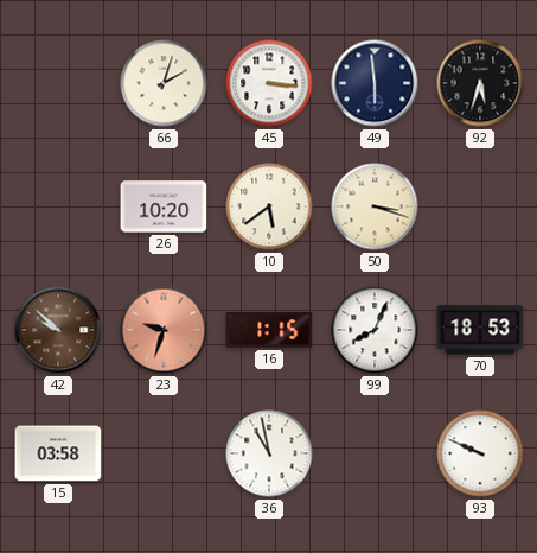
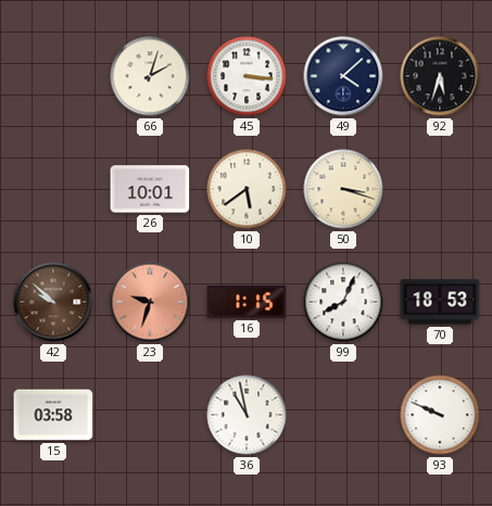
49: 5:59 -> 4:08
26: 10:20 -> 10:01
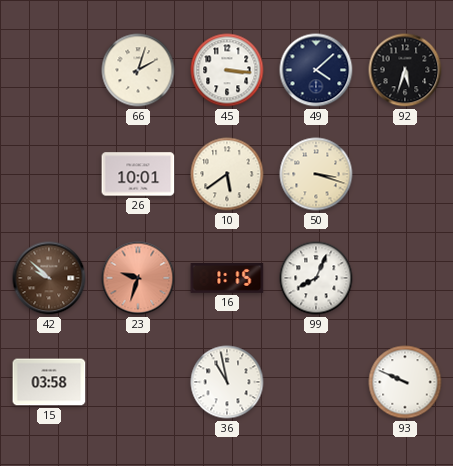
70: 18:53 -> none
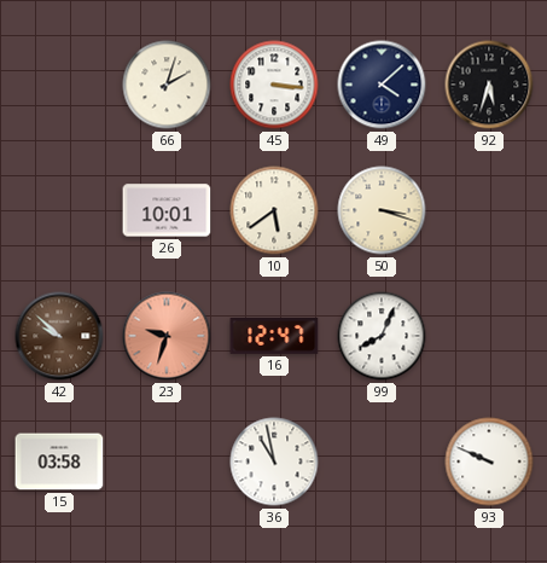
16: 1:15 -> 12:47
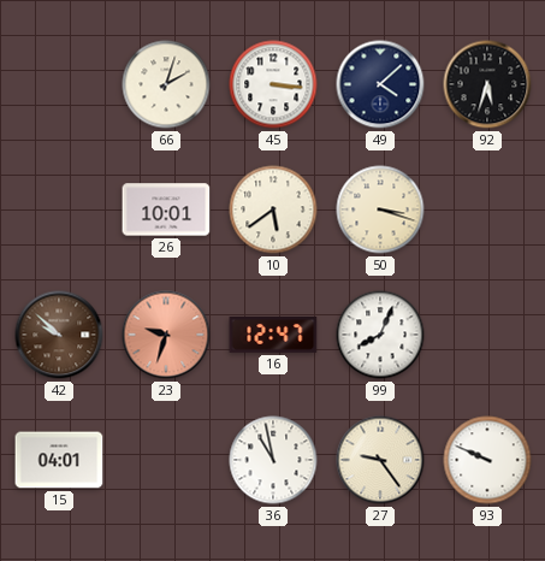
15: 03:58 -> 04:01
27: none -> 9:24
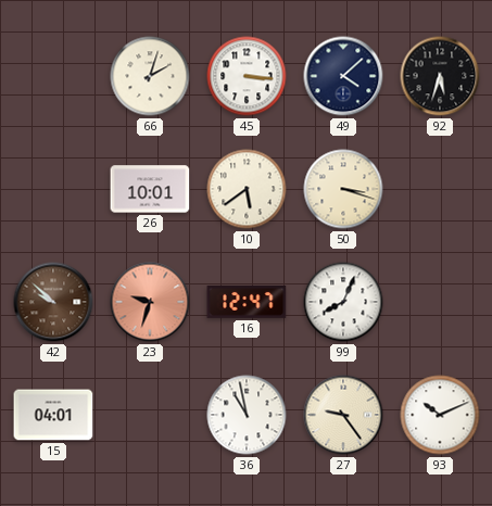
93: 9:49 -> 10:11
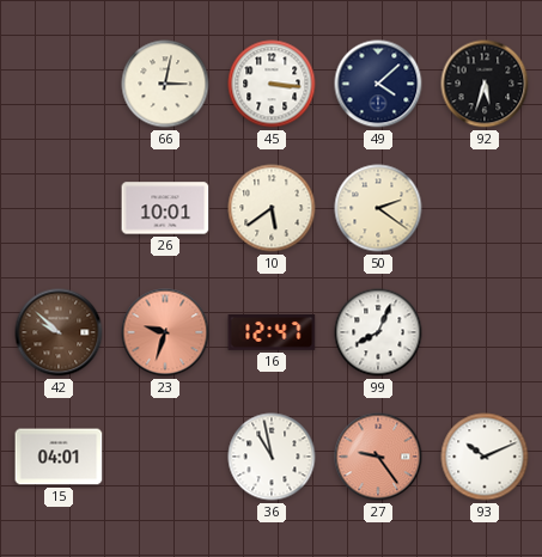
66: 2:03 -> 3:02
50: 3:18 -> 2:21
27 dial: cream -> salmon
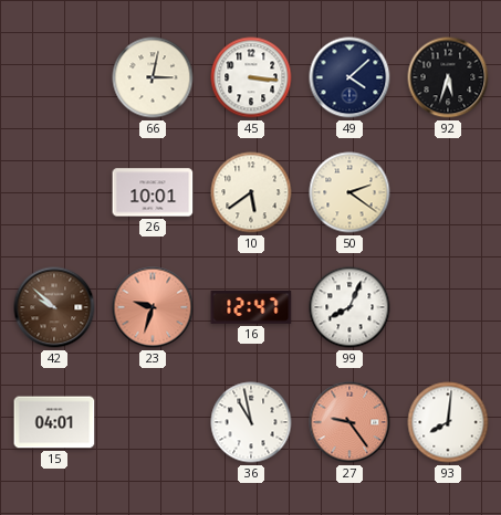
93: 10:11 -> 8:01
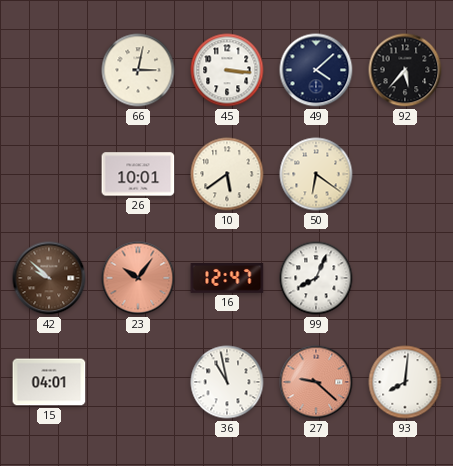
92: 5:33 -> 5:37
50: 2:21 -> 6:21
23: 9:33 -> 10:06
27: 9:24 -> 9:22
